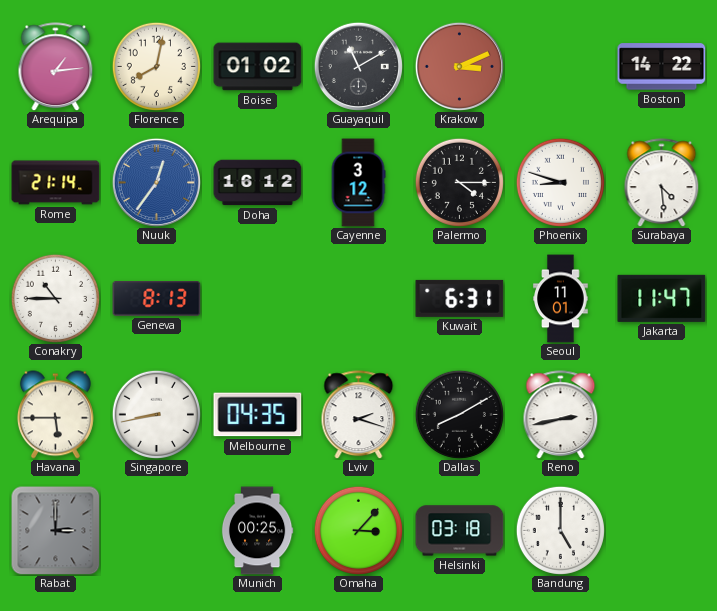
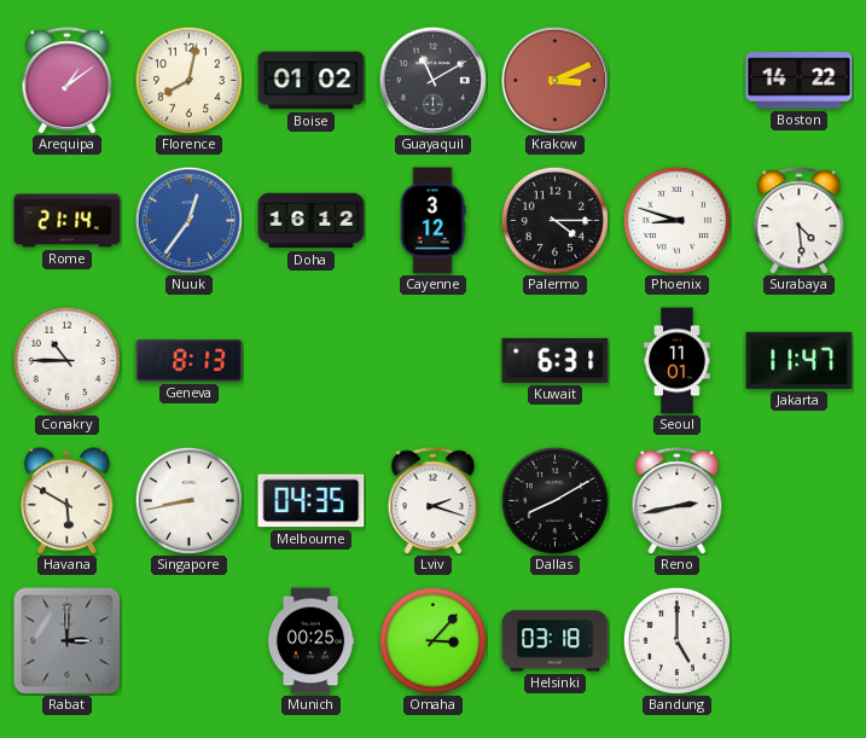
Arequipa: 1:14 -> 1:09
Havana: 5:45 -> 5:50
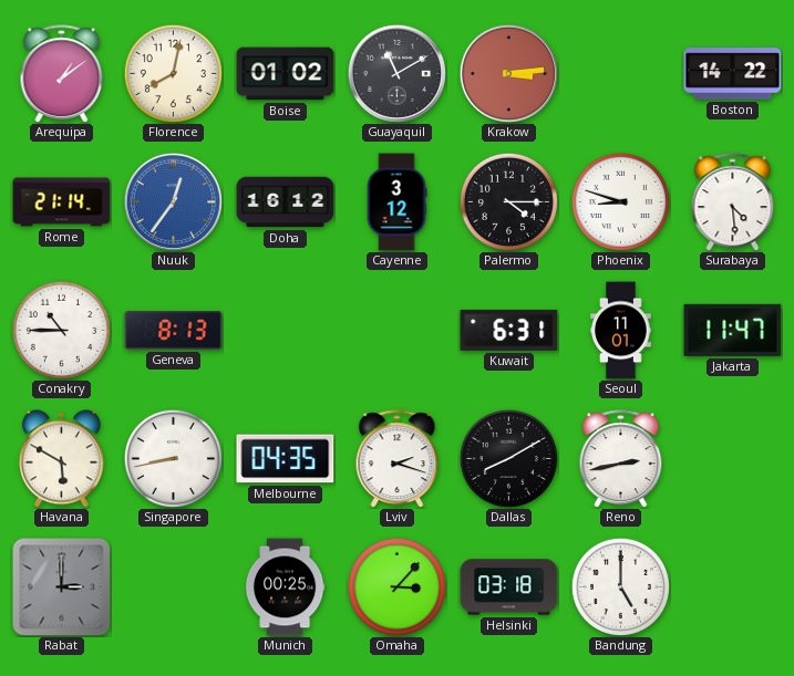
Krakow: 3:11 -> 3:14
